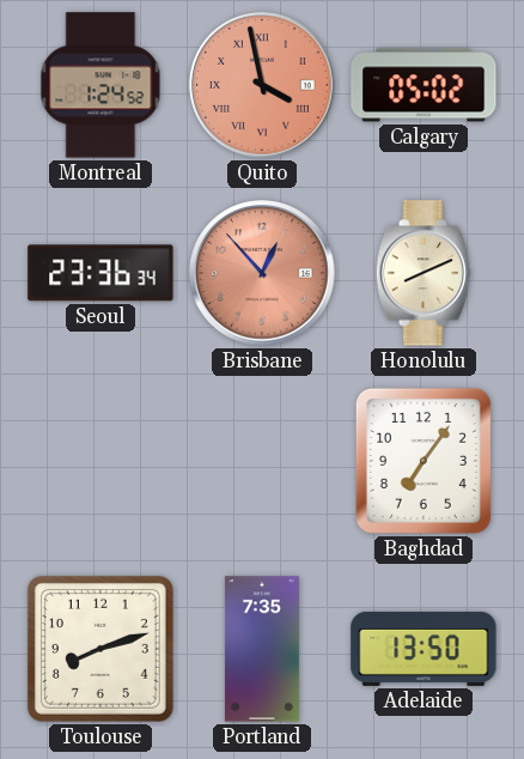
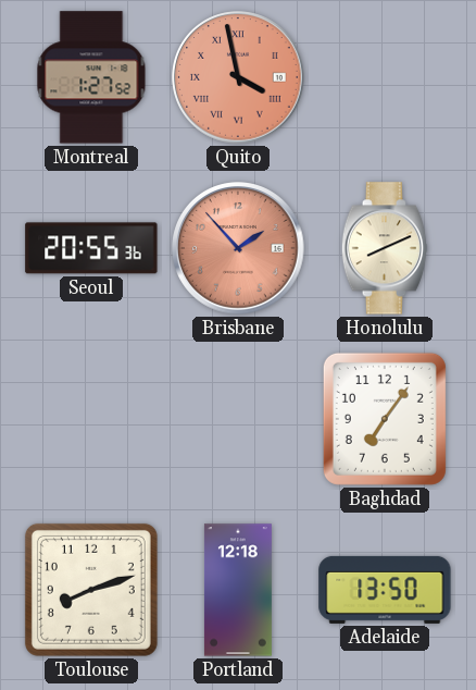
Montreal: 1:24 -> 1:27
Calgary: 05:02 -> none
Seoul: 23:36 -> 20:55
Brisbane: 12:53 -> 1:53
Portland: 7:35 -> 12:18
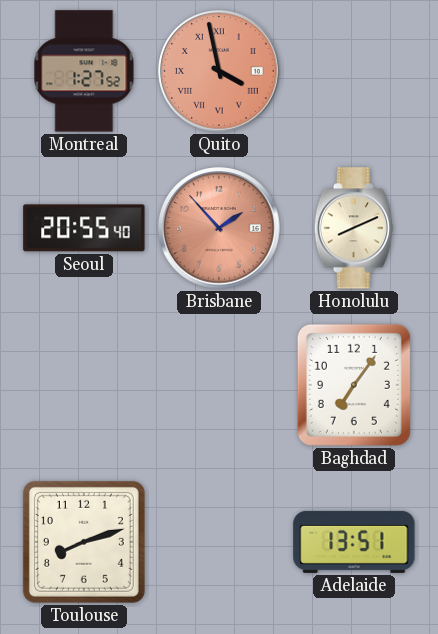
Seoul: 20:55:36 -> 20:55:40
Portland: 12:18 -> none
Adelaide: 13:50 -> 13:51
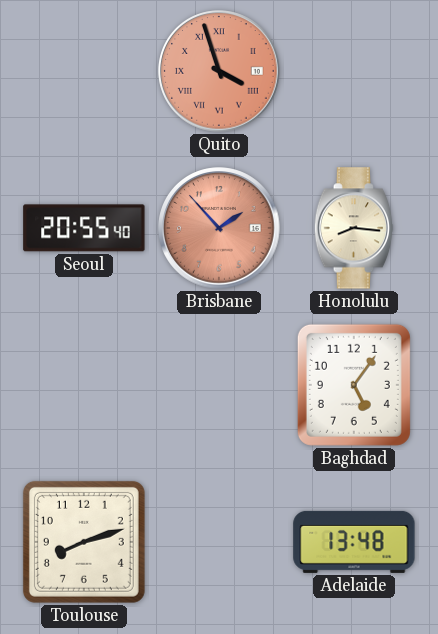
Montreal: 1:27 -> none
Quito: 3:58 -> 3:57
Honolulu: 8:11 -> 8:16
Baghdad: 7:06 -> 5:06
Adelaide: 13:51 -> 13:48
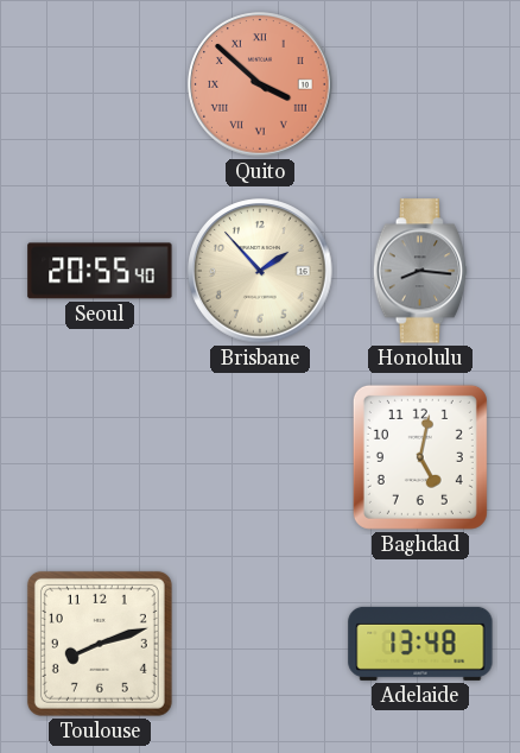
Quito: 3:57 -> 3:52
Brisbane dial: salmon -> cream
Honolulu dial: cream -> grey
Baghdad: 5:06 -> 5:02
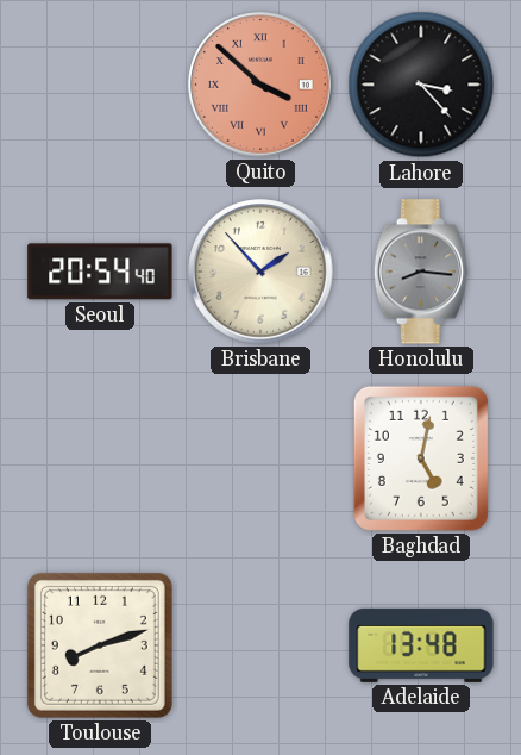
Lahore: none -> 3:23
Seoul: 20:55 -> 20:54
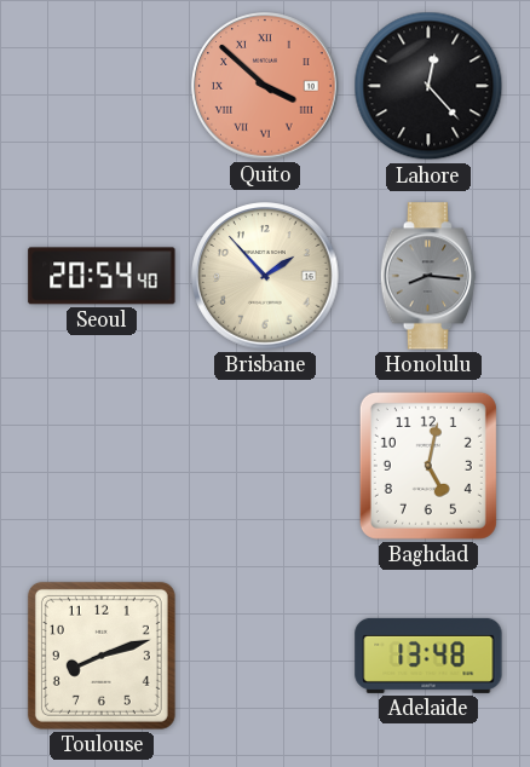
Lahore: 3:23 -> 12:23
